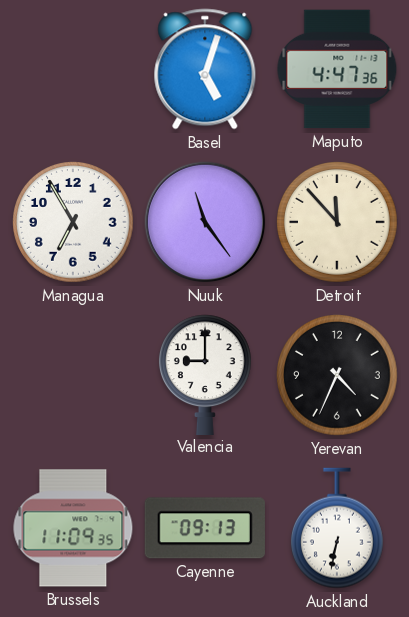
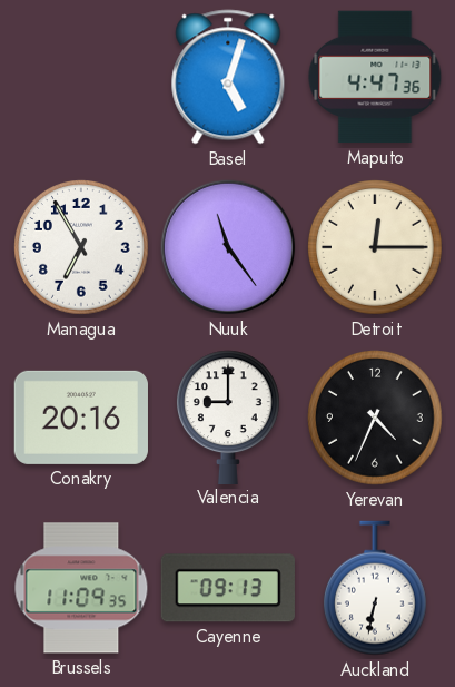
Detroit: 11:53 -> 12:15
Conakry: none -> 20:16
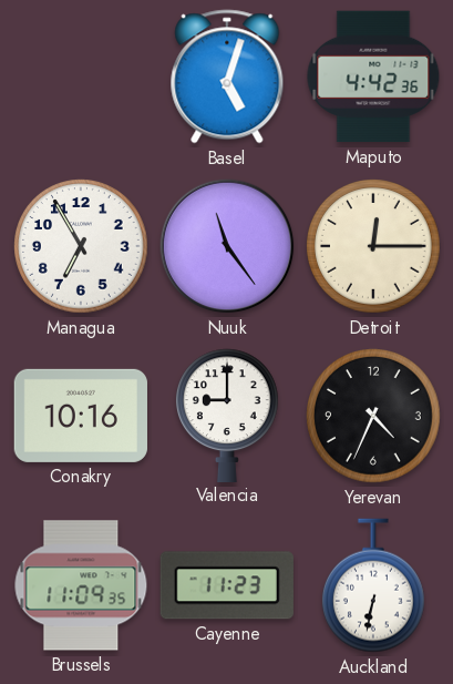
Maputo: 4:47 -> 4:42
Conakry: 20:16 -> 10:16
Cayenne: 09:13 -> 11:23
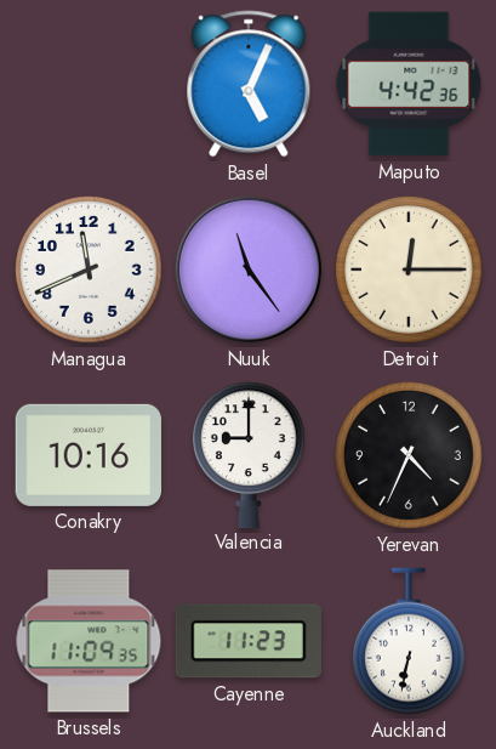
Basel: 5:03 -> 5:04
Managua: 6:55 -> 11:41
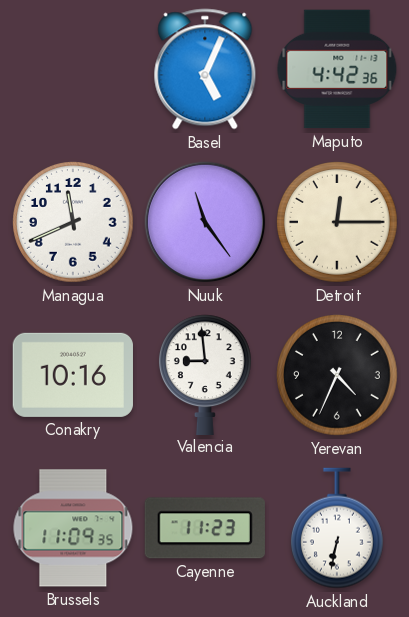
Valencia: 9:00 -> 8:59
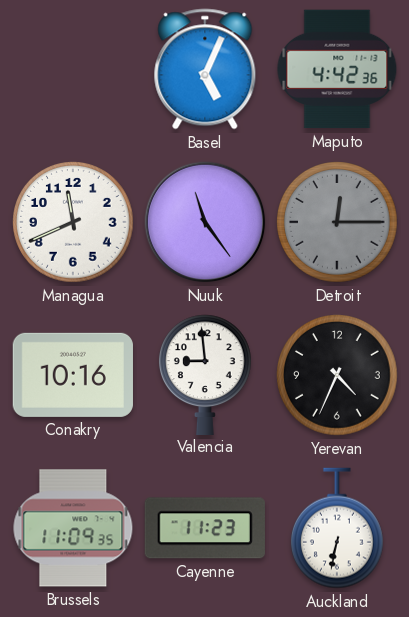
Detroit dial: cream -> grey
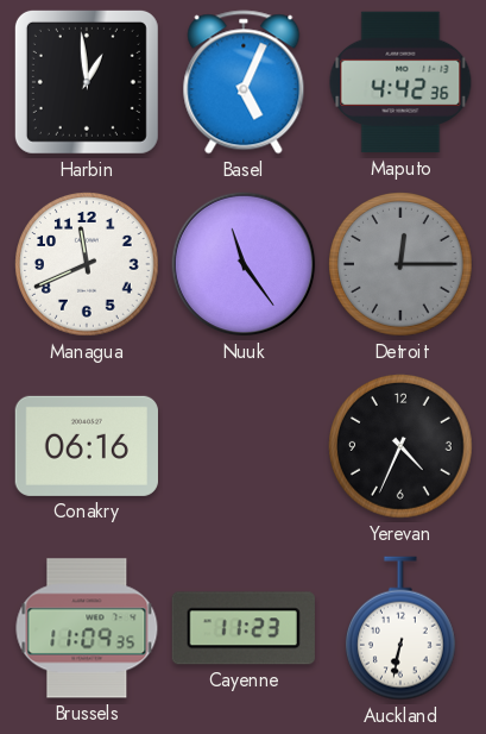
Harbin: none -> 12:59
Conakry: 10:16 -> 06:16
Valencia: 8:59 -> none
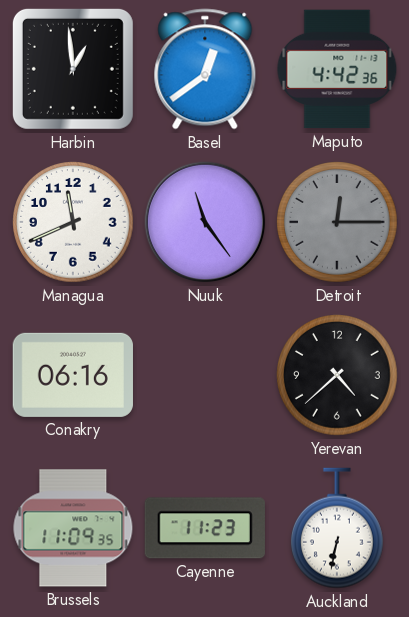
Basel: 5:04 -> 12:39
Yerevan: 4:34 -> 4:38
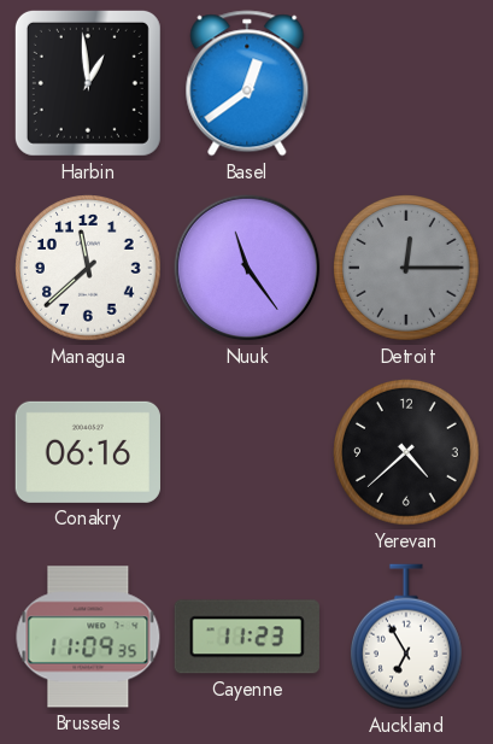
Maputo: 4:42 -> none
Managua: 11:41 -> 11:38
Auckland: 6:32 -> 6:55
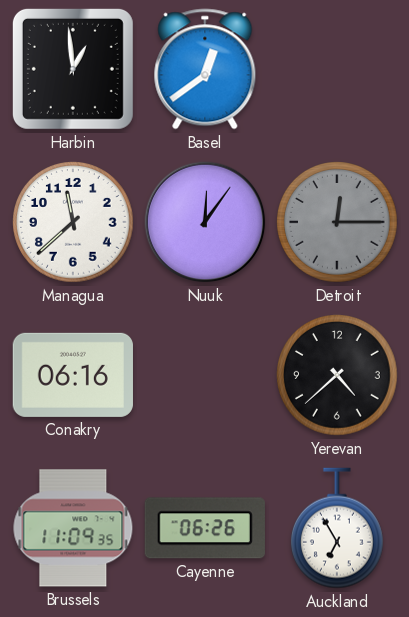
Nuuk: 11:24 -> 12:06
Cayenne: 11:23 -> 06:26
